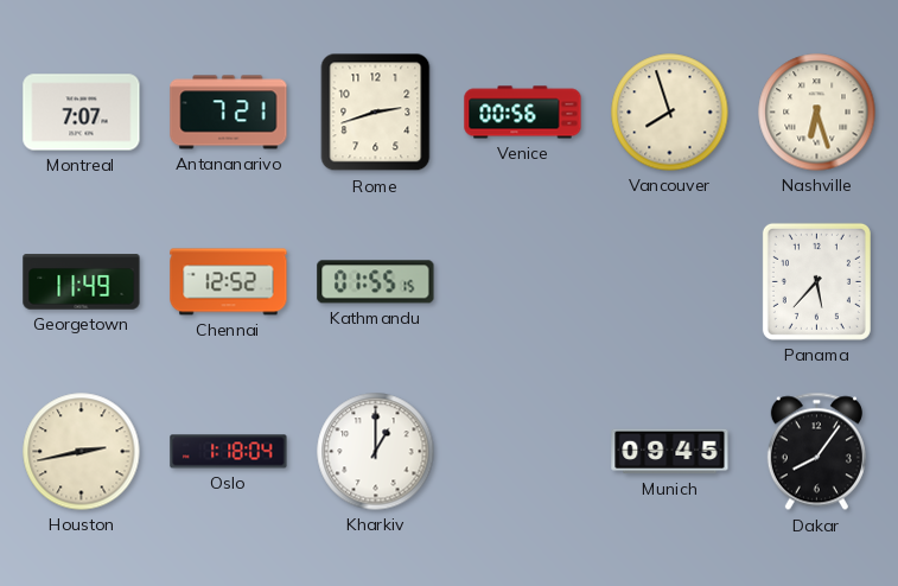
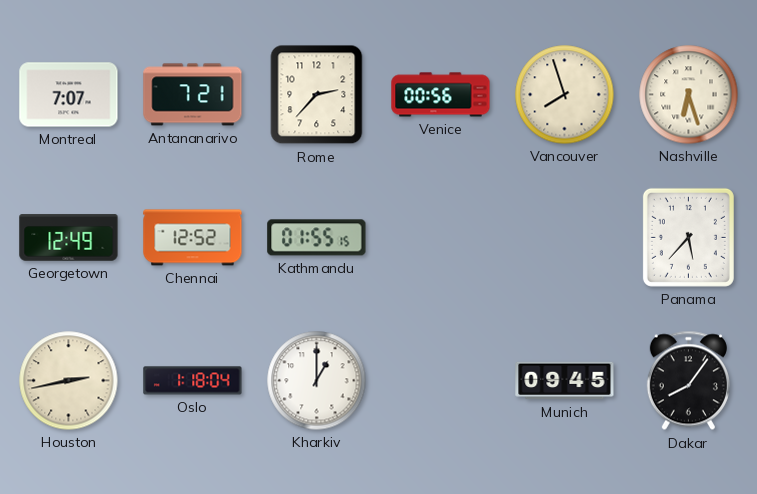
Rome: 2:42 -> 2:37
Georgetown: 11:49 -> 12:49
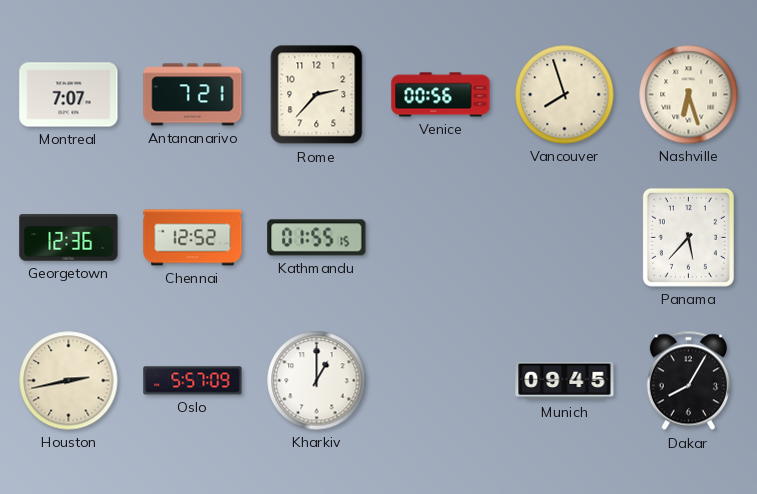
Georgetown: 12:49 -> 12:36
Oslo: 1:18 -> 5:57
Dakar: 8:06 -> 8:05
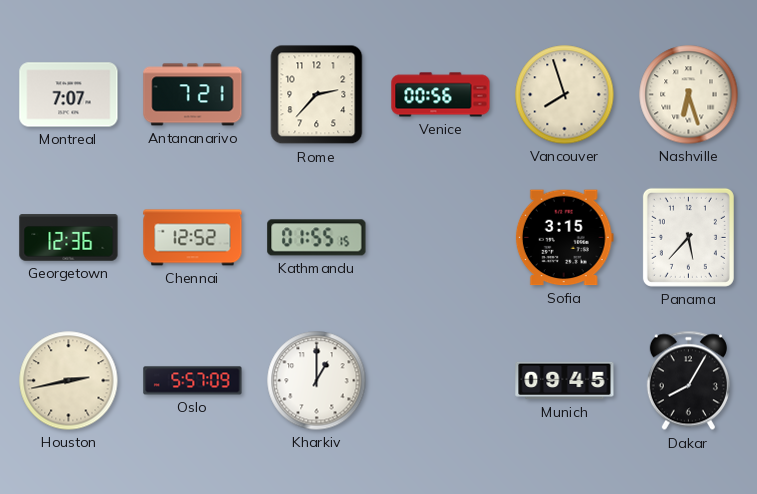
Sofia: none -> 3:15
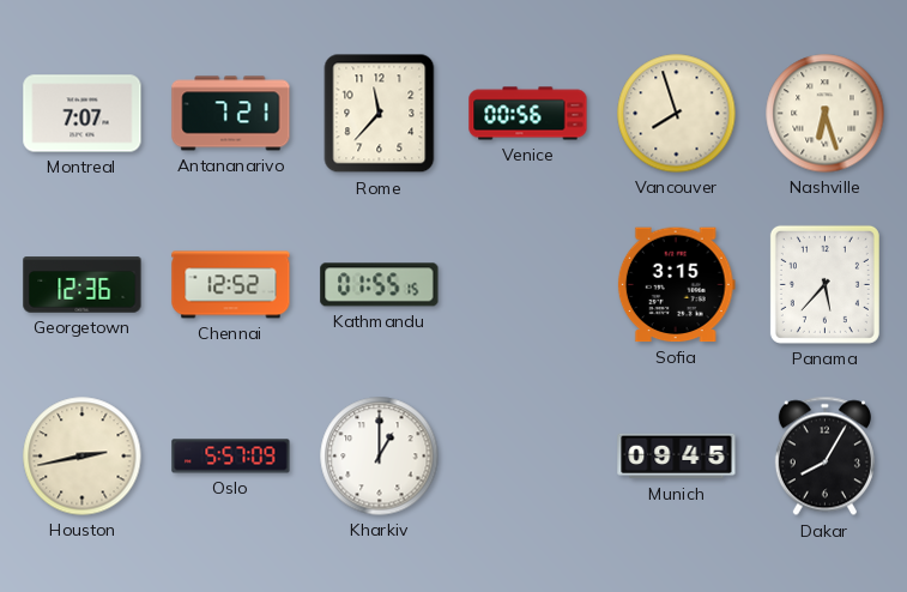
Rome: 2:37 -> 11:37
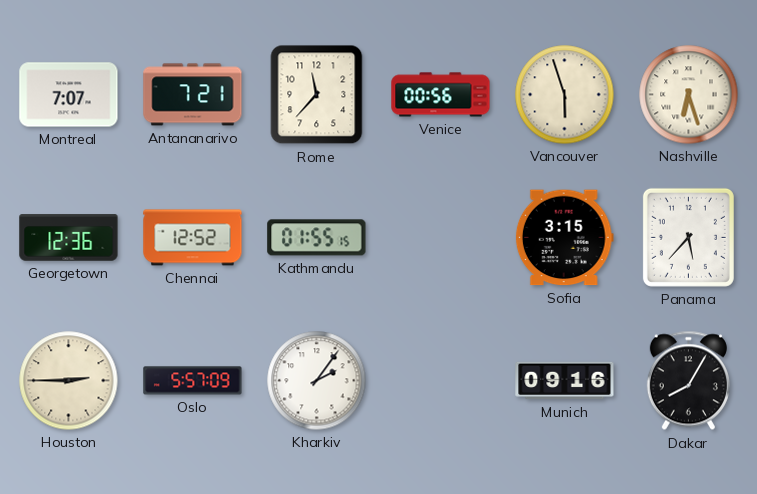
Vancouver: 7:57 -> 5:57
Houston: 2:43 -> 2:45
Kharkiv: 1:00 -> 2:06
Munich: 09:45 -> 09:16
